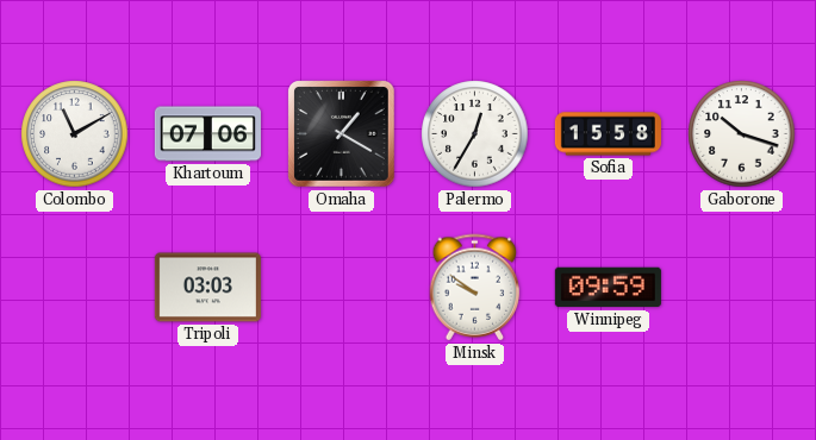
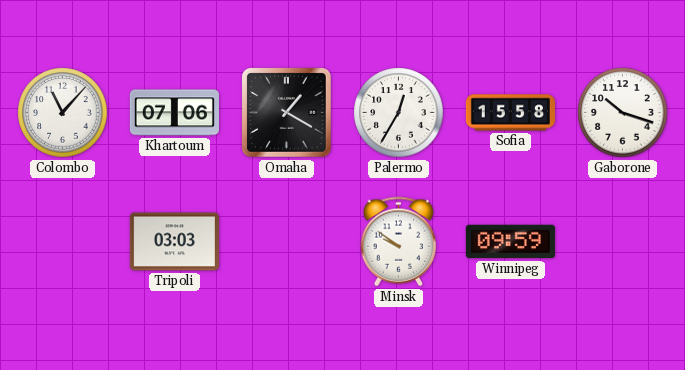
Colombo: 11:10 -> 11:07
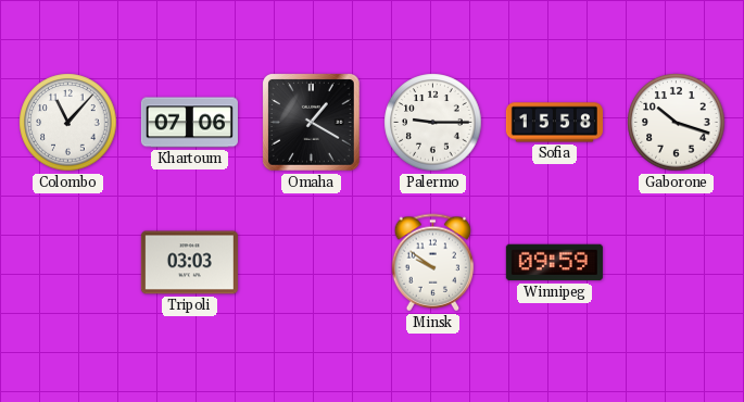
Palermo: 12:35 -> 9:15
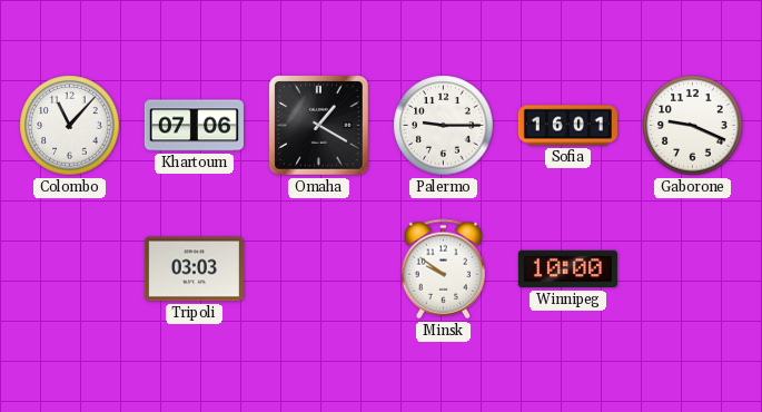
Sofia: 15:58 -> 16:01
Gaborone: 10:18 -> 9:19
Winnipeg: 09:59 -> 10:00
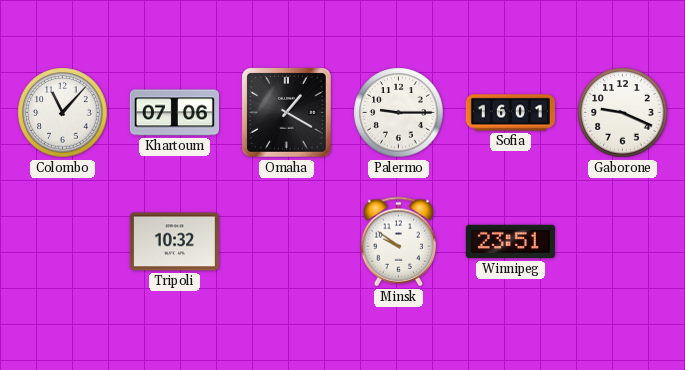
Tripoli: 03:03 -> 10:32
Winnipeg: 10:00 -> 23:51
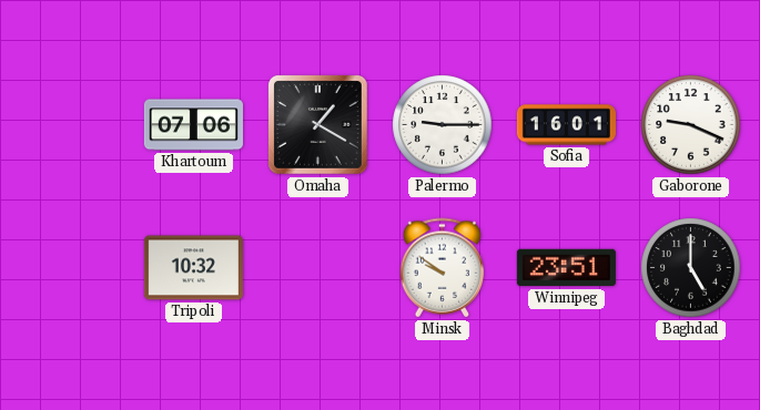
Colombo: 11:07 -> none
Baghdad: none -> 5:00
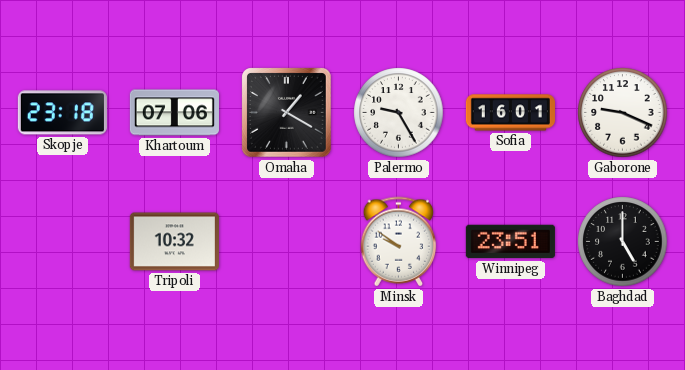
Skopje: none -> 23:18
Palermo: 9:15 -> 9:25
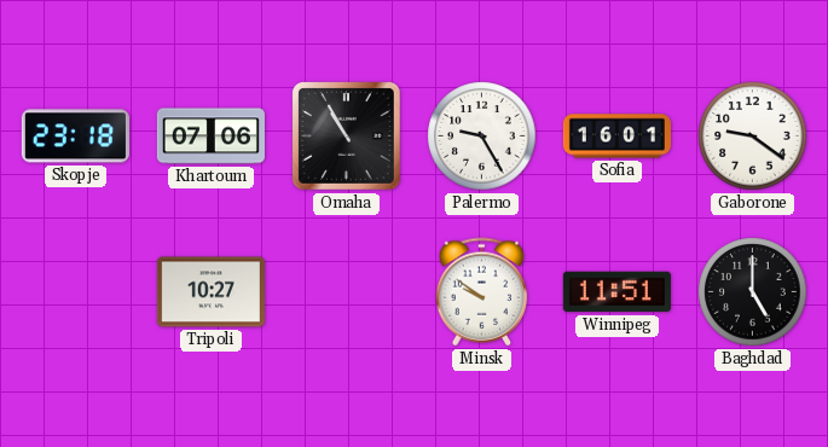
Omaha: 1:20 -> 10:55
Gaborone: 9:19 -> 9:21
Tripoli: 10:32 -> 10:27
Winnipeg: 23:51 -> 11:51
